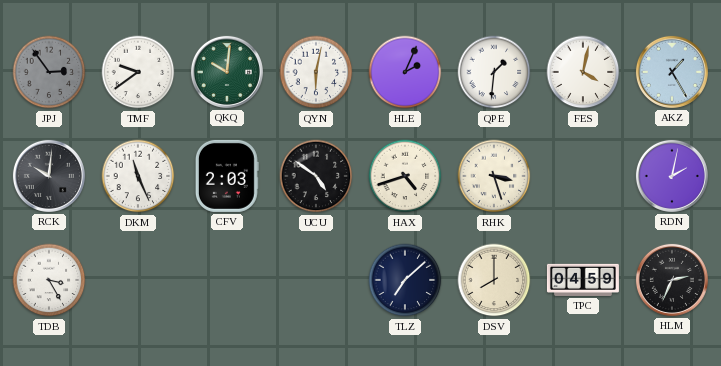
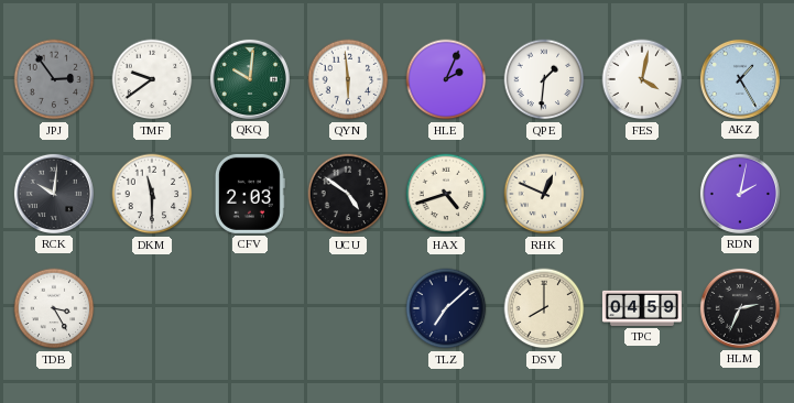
QYN: 6:02 -> 5:59
DKM: 11:26 -> 11:30
RHK: 3:27 -> 12:49
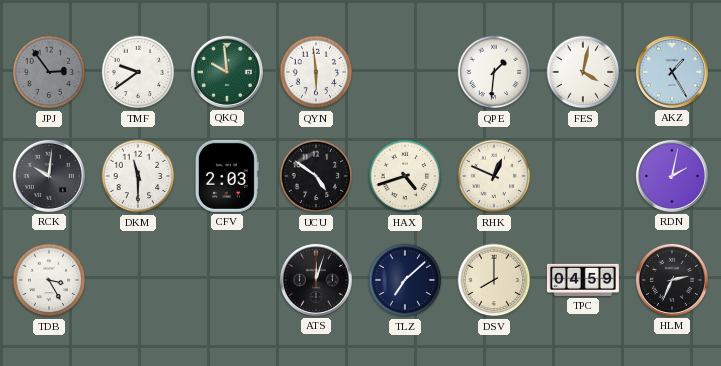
QKQ: 10:01 -> 9:59
HLE: 2:04 -> none
ATS: none -> 12:03
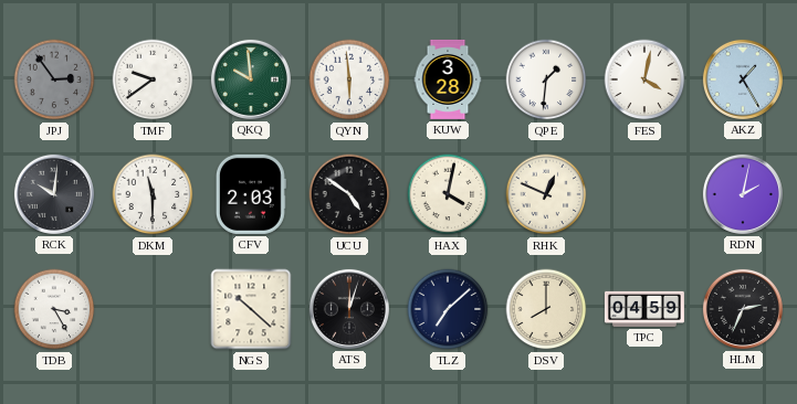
KUW: none -> 3:28
HAX: 4:42 -> 4:02
NGS: none -> 10:22
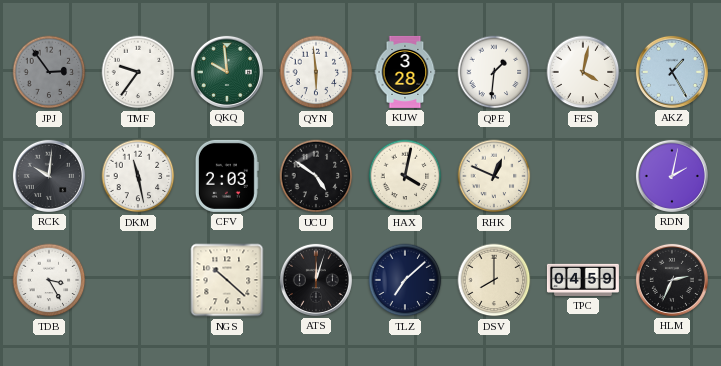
TMF: 9:39 -> 9:36
DKM: 11:30 -> 11:28
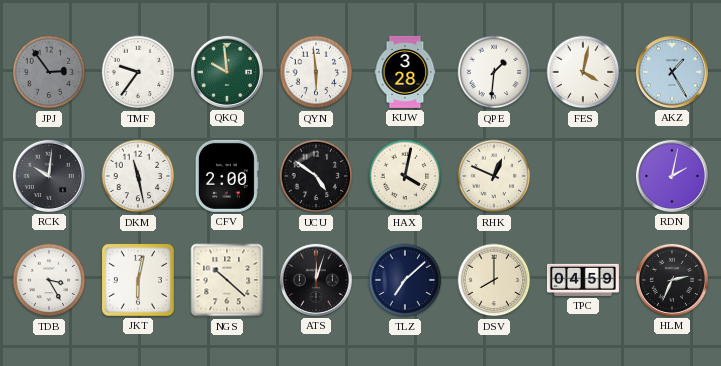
CFV: 2:03 -> 2:00
JKT: none -> 6:02
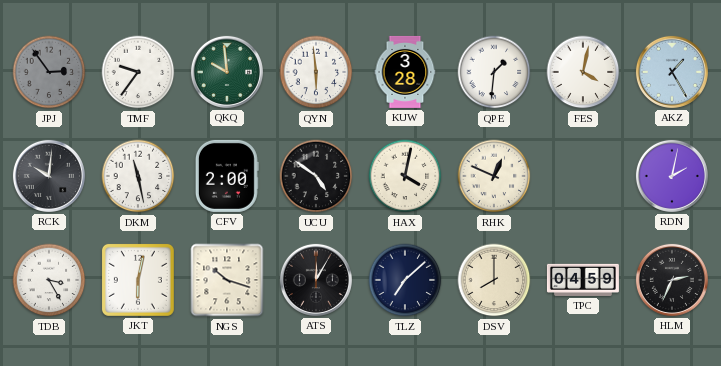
NGS: 10:22 -> 10:18
ATS: 12:03 -> 12:05
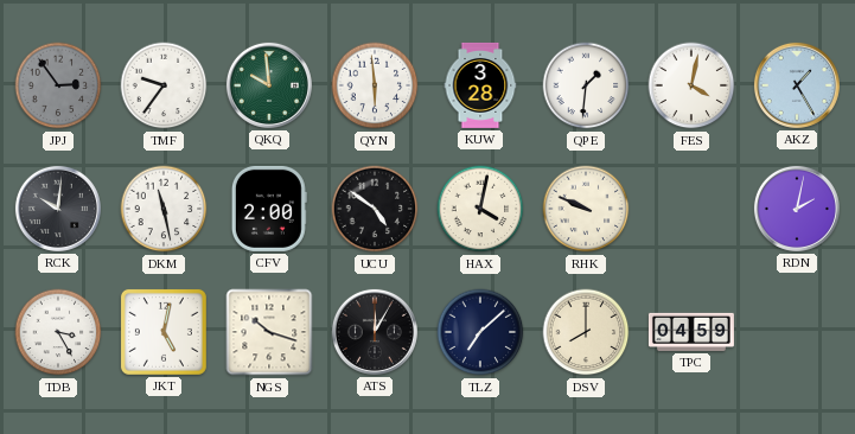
RHK: 12:49 -> 9:49
JKT: 6:02 -> 5:02
HLM: 2:34 -> none
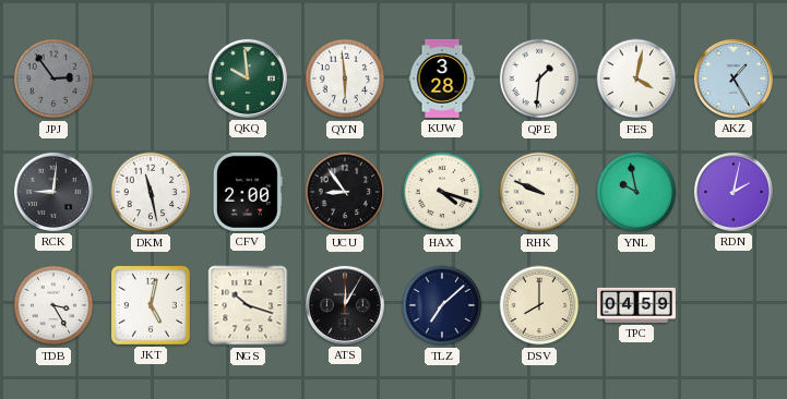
TMF: 9:36 -> none
RCK: 10:01 -> 9:01
UCU: 4:51 -> 8:54
HAX: 4:02 -> 4:18
YNL: none -> 9:58
